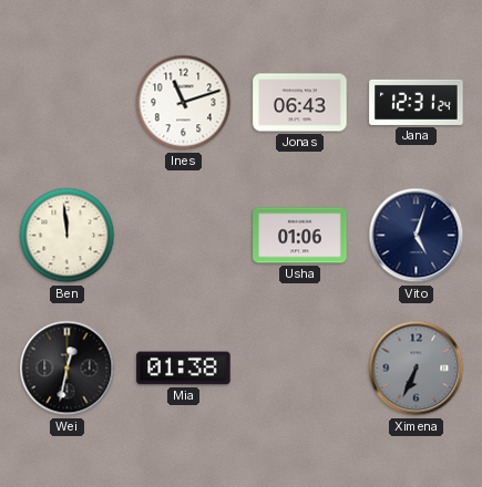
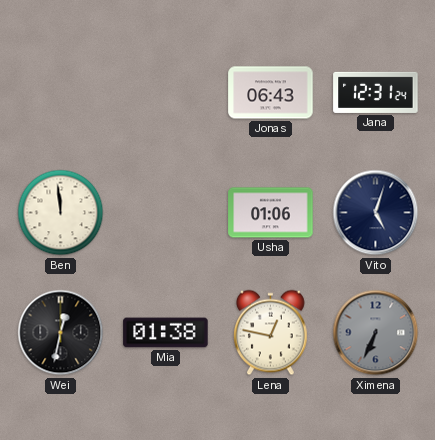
Ines: 11:12 -> none
Lena: none -> 12:47
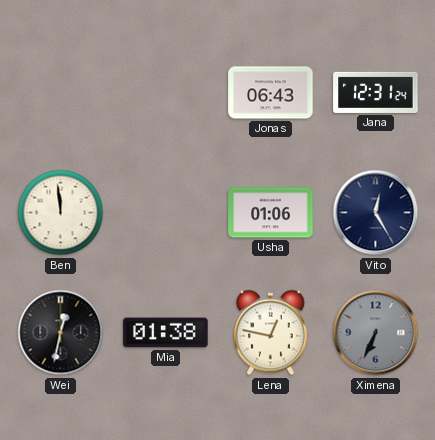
Vito: 5:03 -> 12:25
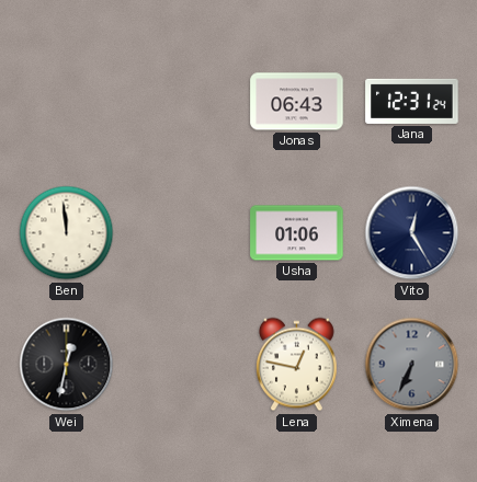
Mia: 01:38 -> none
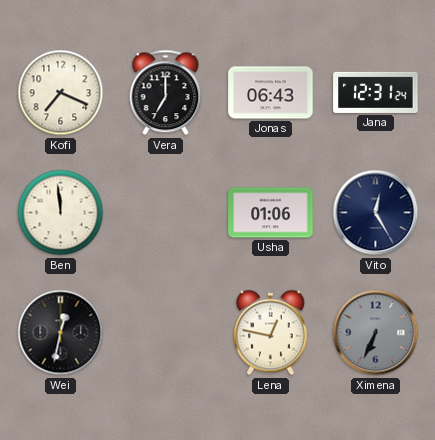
Kofi: none -> 7:19
Vera: none -> 7:00
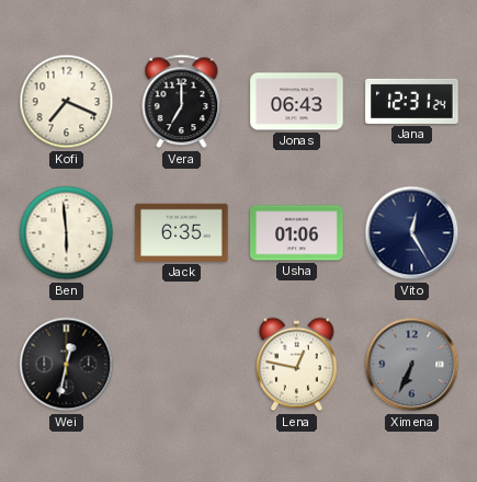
Ben: 11:59 -> 5:59
Jack: none -> 6:35
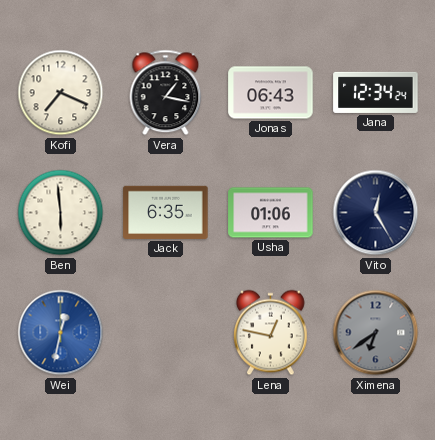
Vera: 7:00 -> 1:17
Jana: 12:31 -> 12:34
Wei dial: black -> blue
Ximena: 6:34 -> 6:39
